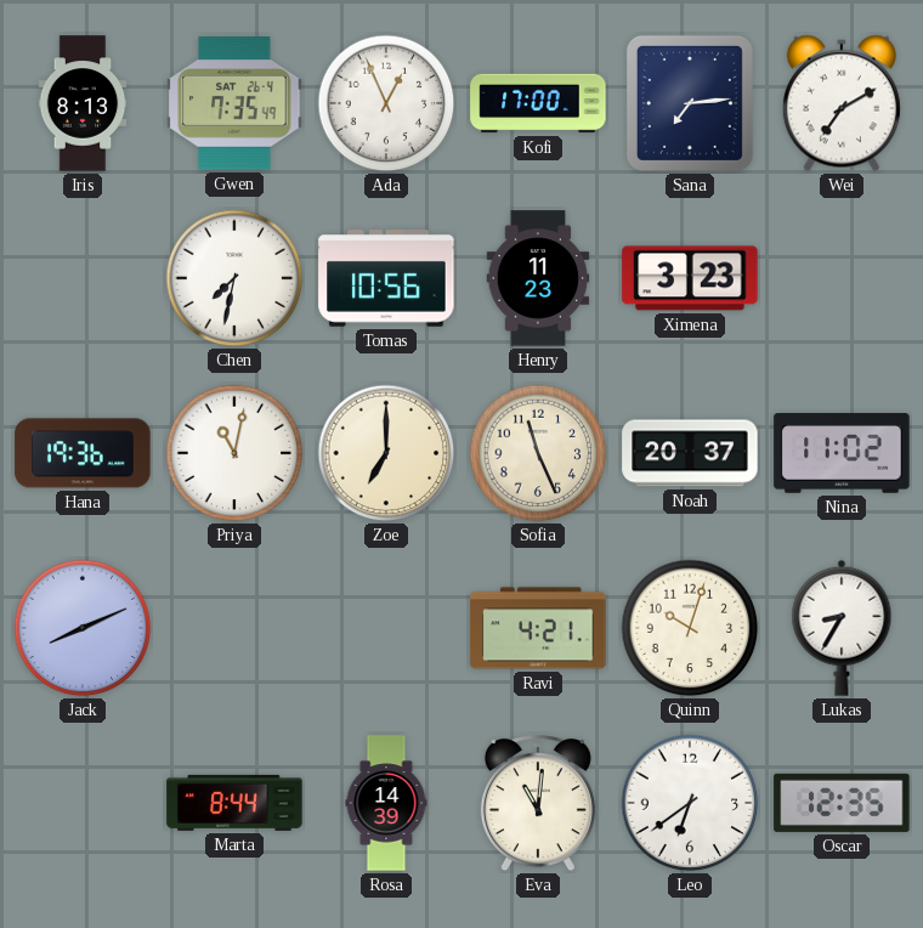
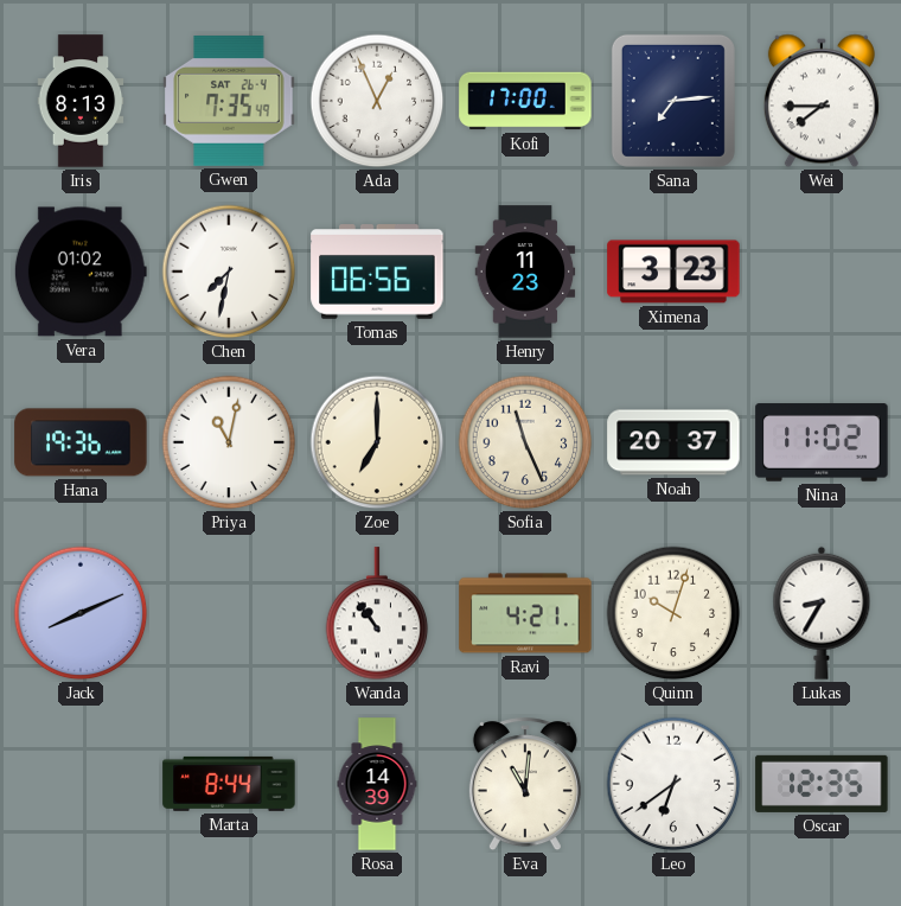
Wei: 7:10 -> 7:45
Vera: none -> 01:02
Tomas: 10:56 -> 06:56
Wanda: none -> 10:54
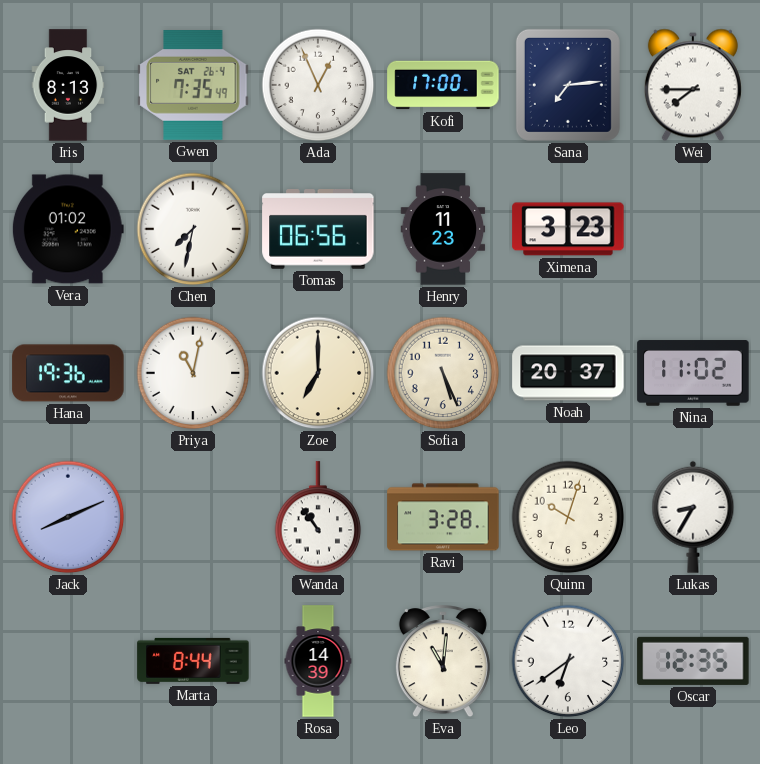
Sofia: 11:26 -> 5:26
Ravi: 4:21 -> 3:28
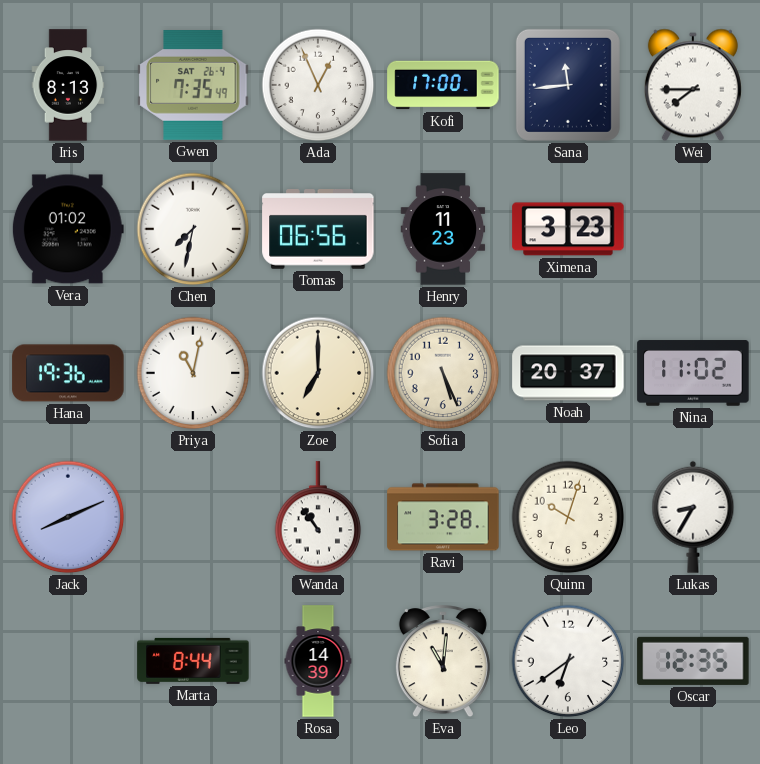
Sana: 7:14 -> 11:44
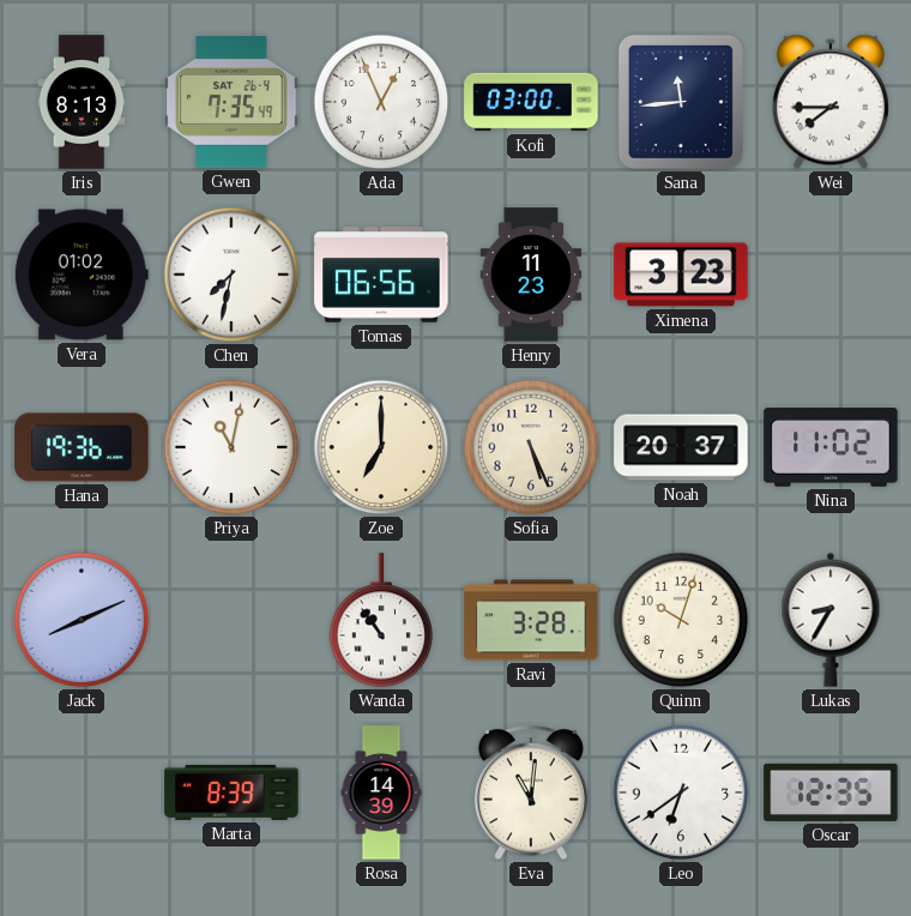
Kofi: 17:00 -> 03:00
Marta: 8:44 -> 8:39
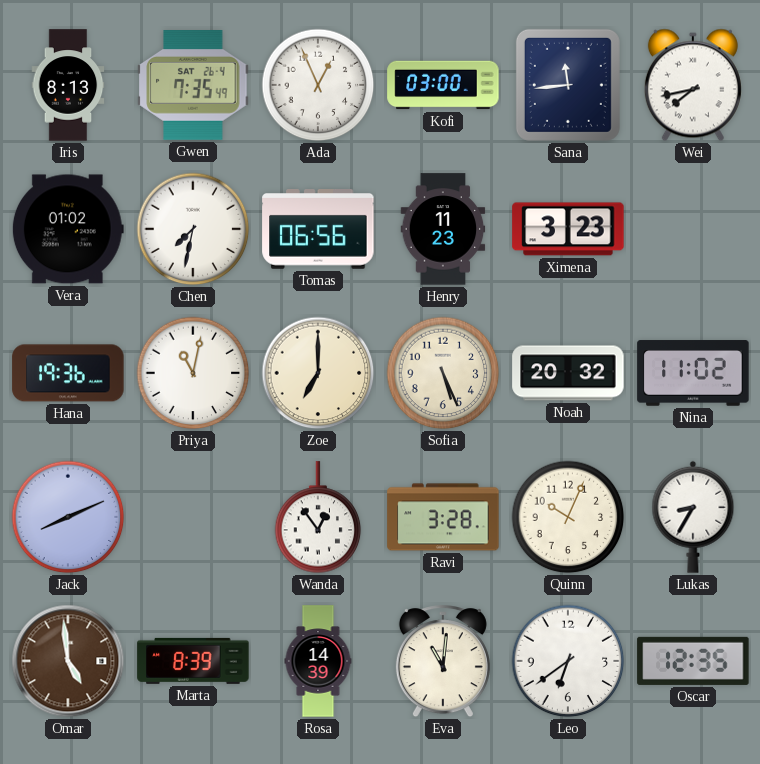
Wei: 7:45 -> 7:43
Noah: 20:37 -> 20:32
Wanda: 10:54 -> 12:54
Quinn: 10:03 -> 10:04
Omar: none -> 4:59
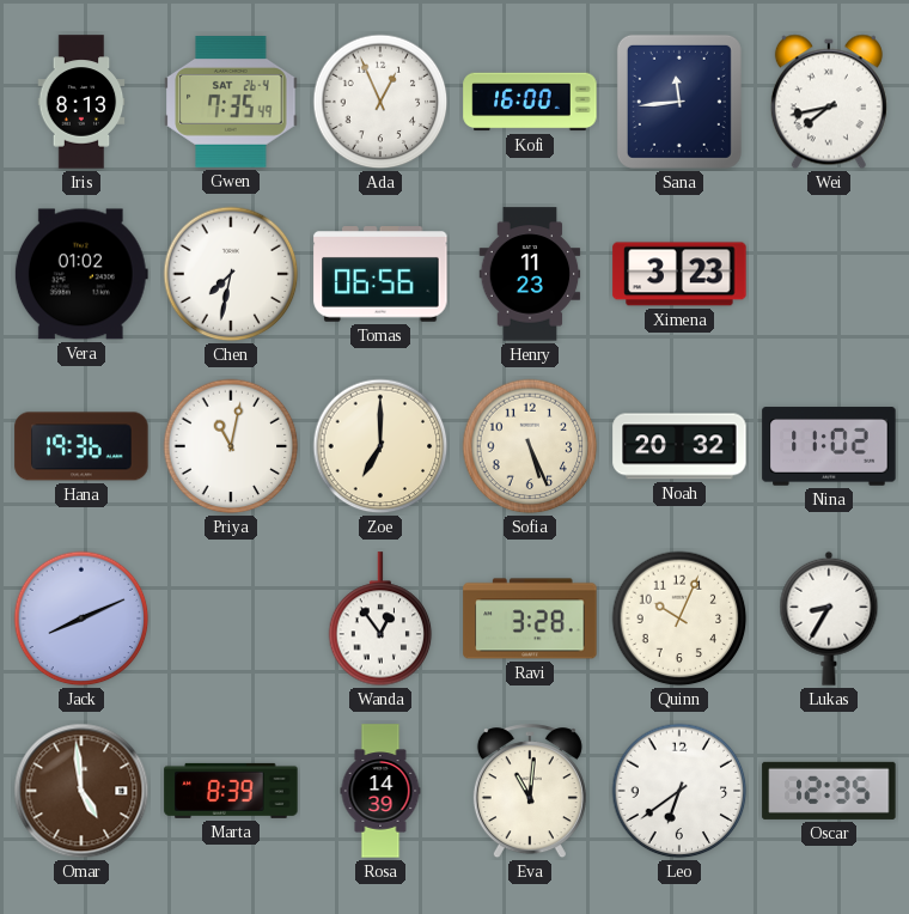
Kofi: 03:00 -> 16:00
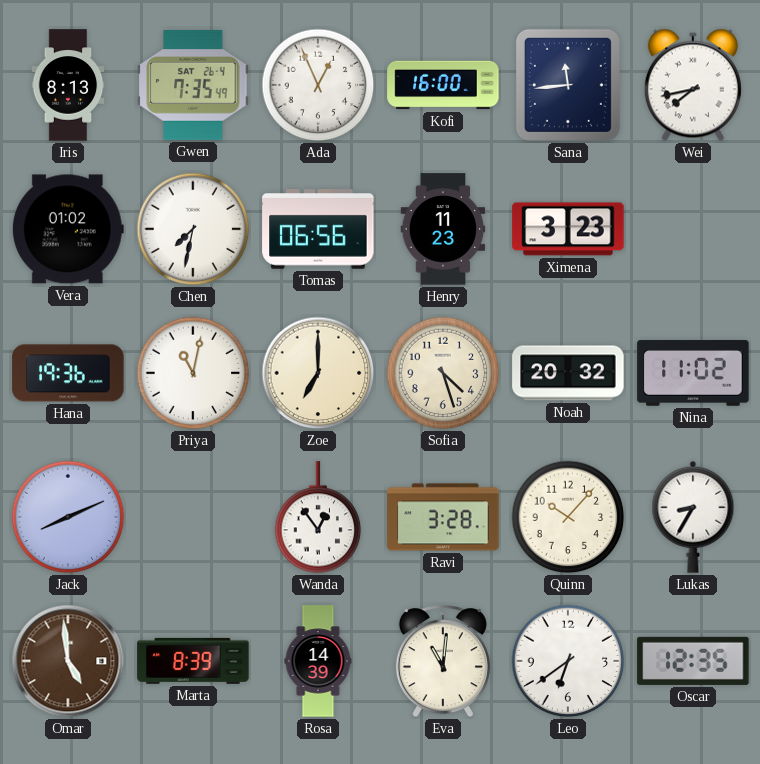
Sofia: 5:26 -> 4:27
Quinn: 10:04 -> 10:07
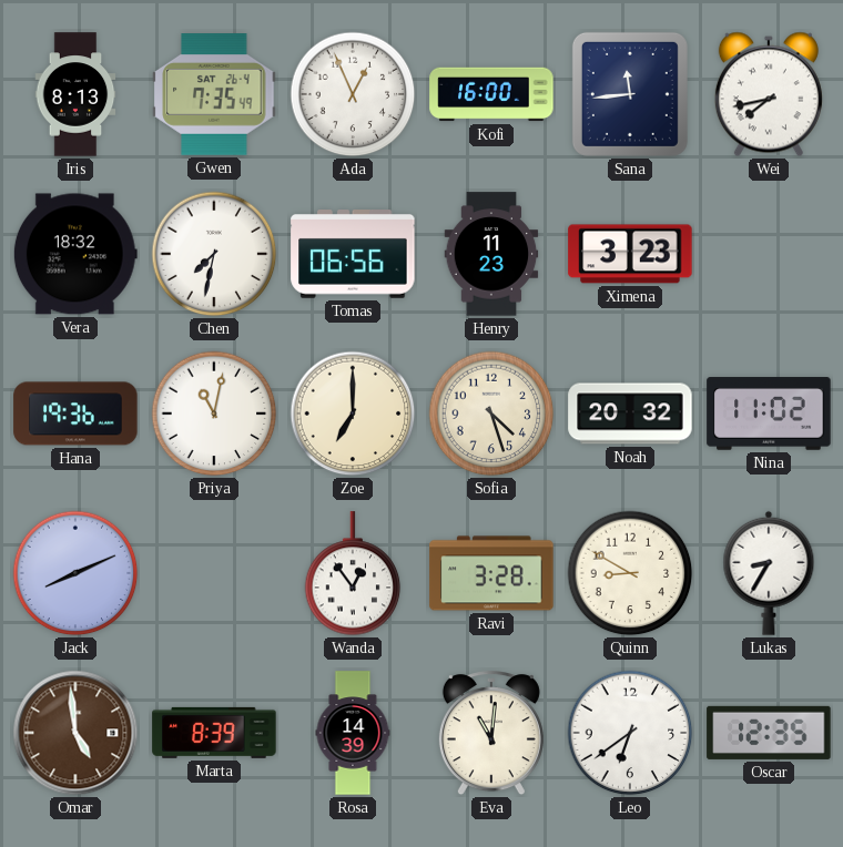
Vera: 01:02 -> 18:32
Quinn: 10:07 -> 8:50
